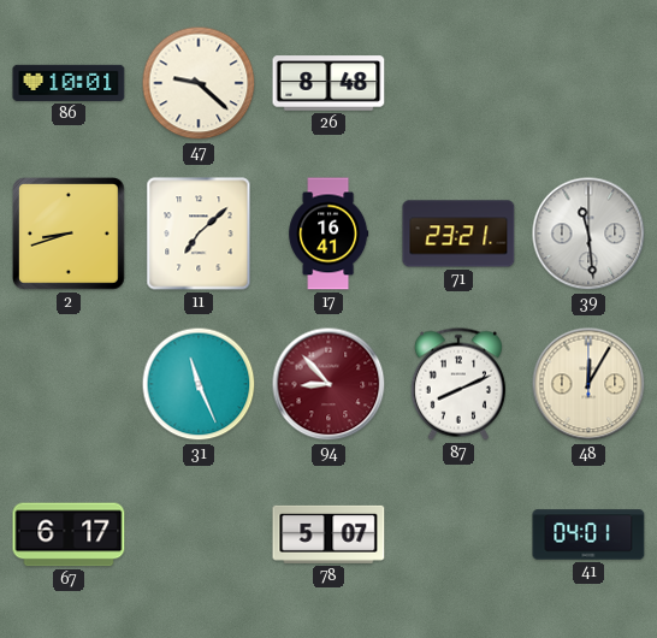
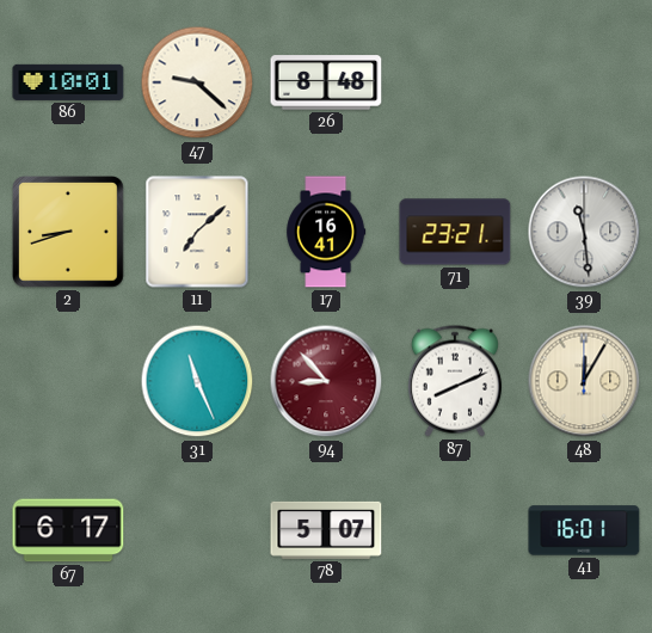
41: 04:01 -> 16:01
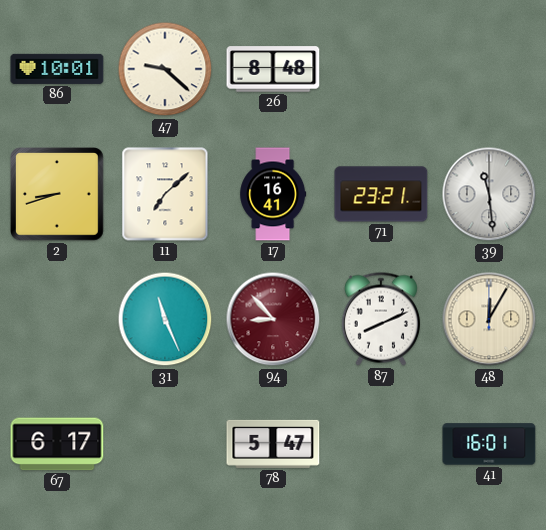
78: 5:07 -> 5:47
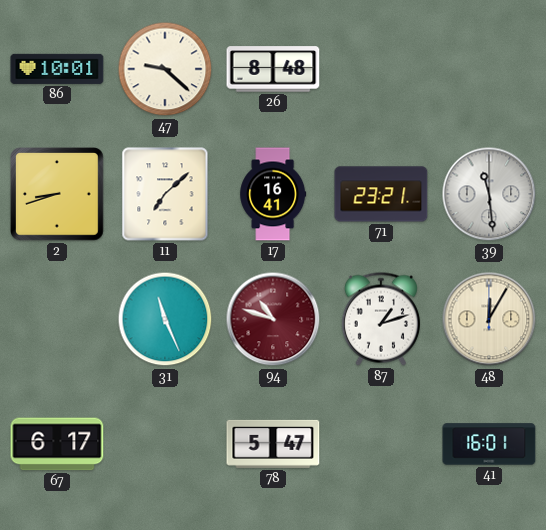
94: 8:53 -> 10:48
87: 8:11 -> 1:12
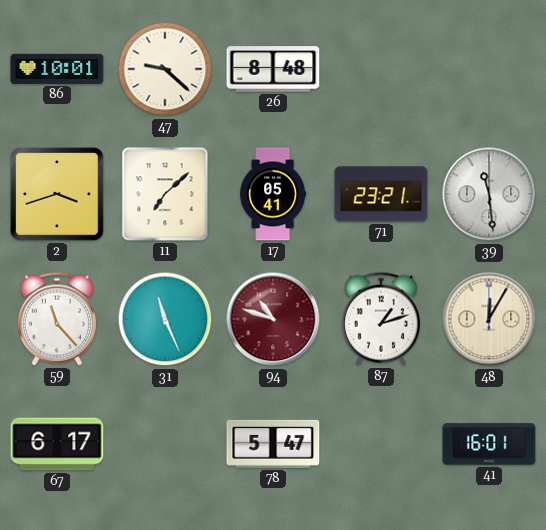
2: 8:42 -> 3:42
17: 16:41 -> 05:41
59: none -> 11:23
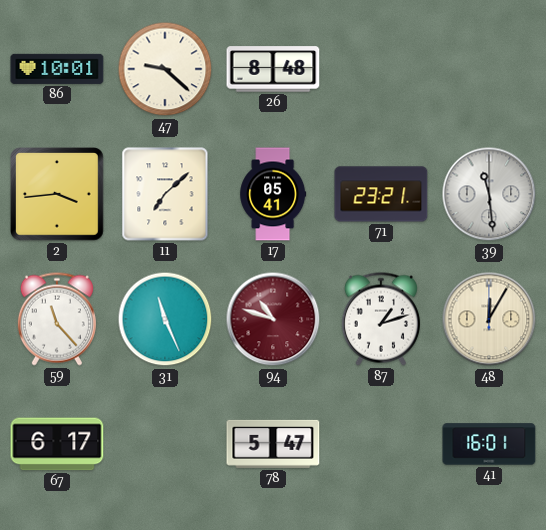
2: 3:42 -> 3:44
